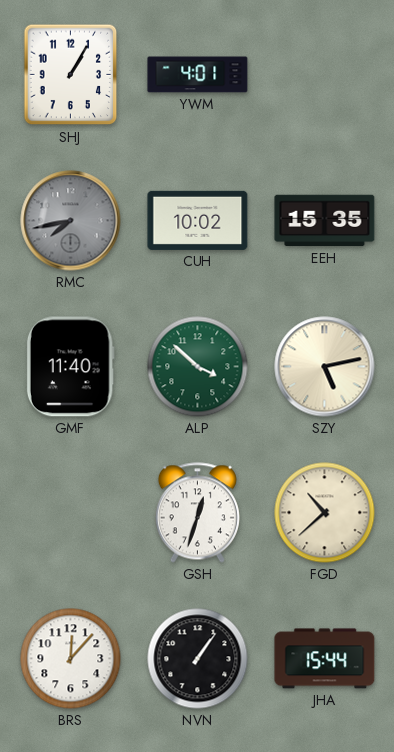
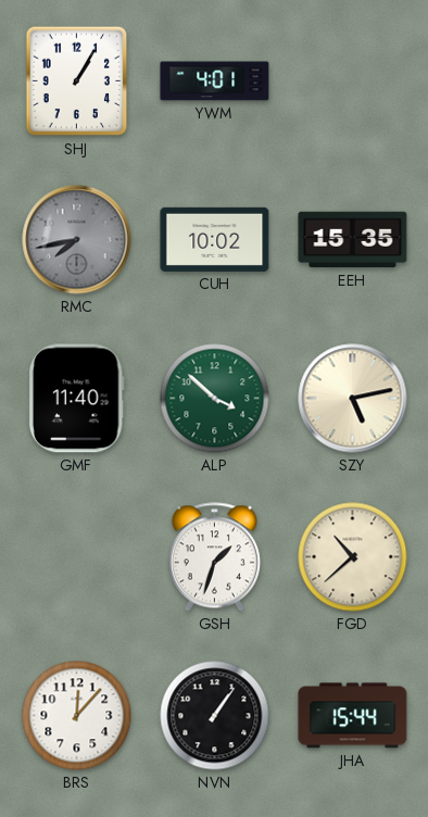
GSH: 12:33 -> 1:33
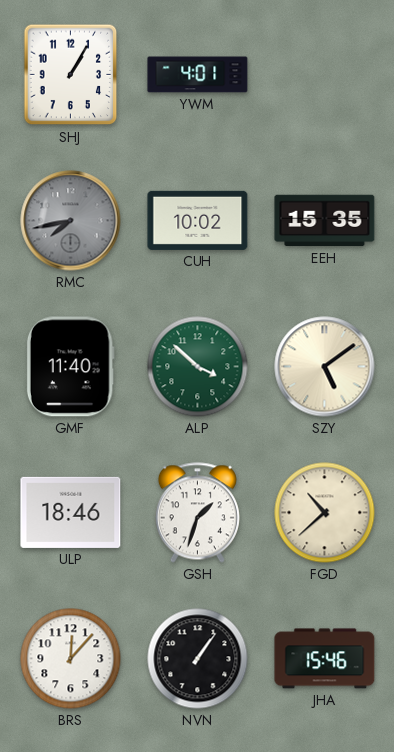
SZY: 5:13 -> 5:09
ULP: none -> 18:46
JHA: 15:44 -> 15:46
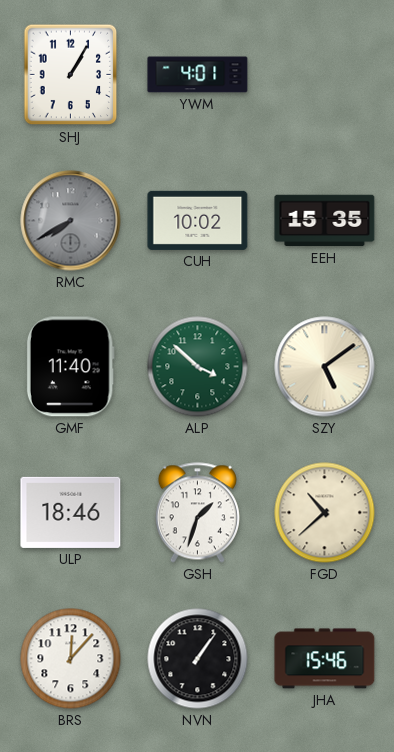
RMC: 7:43 -> 7:40
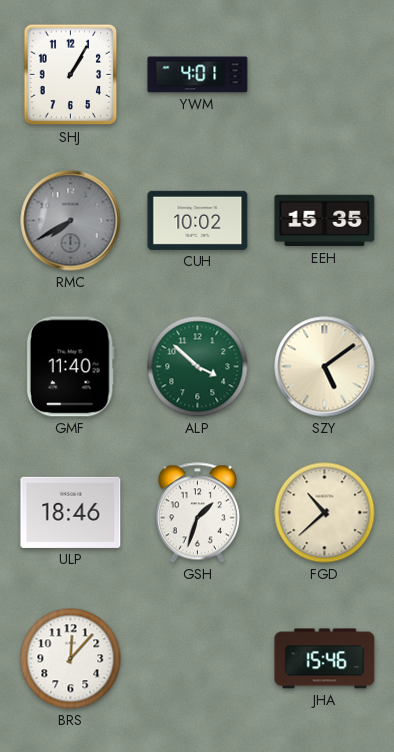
NVN: 1:06 -> none
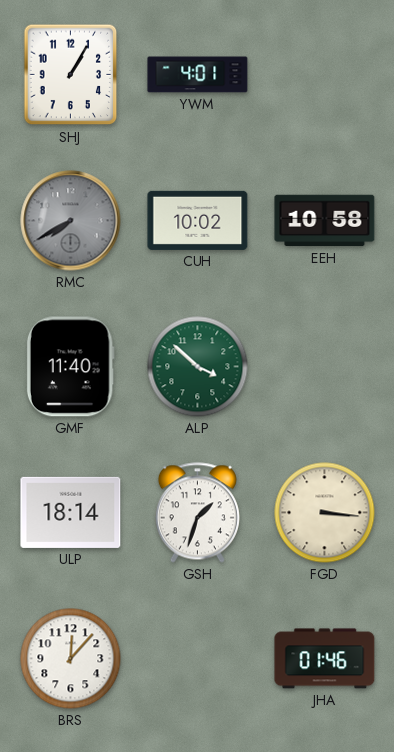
EEH: 15:35 -> 10:58
SZY: 5:09 -> none
ULP: 18:46 -> 18:14
FGD: 10:38 -> 3:16
JHA: 15:46 -> 01:46
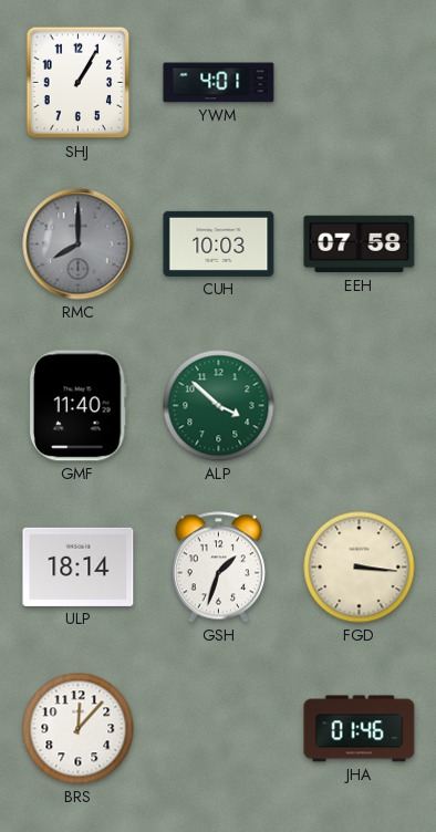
RMC: 7:40 -> 8:00
CUH: 10:02 -> 10:03
EEH: 10:58 -> 07:58
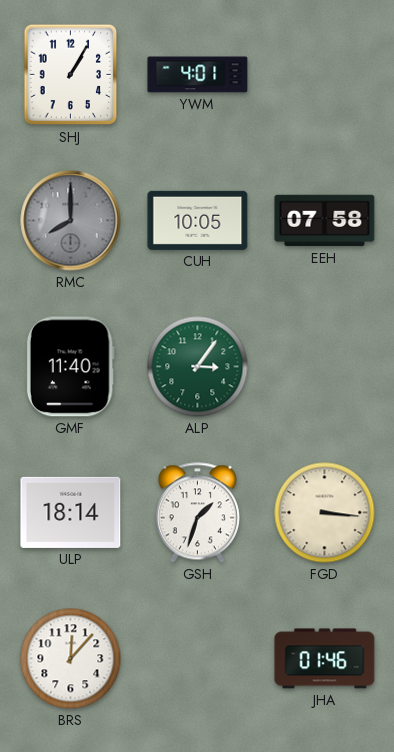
CUH: 10:03 -> 10:05
ALP: 3:52 -> 3:06
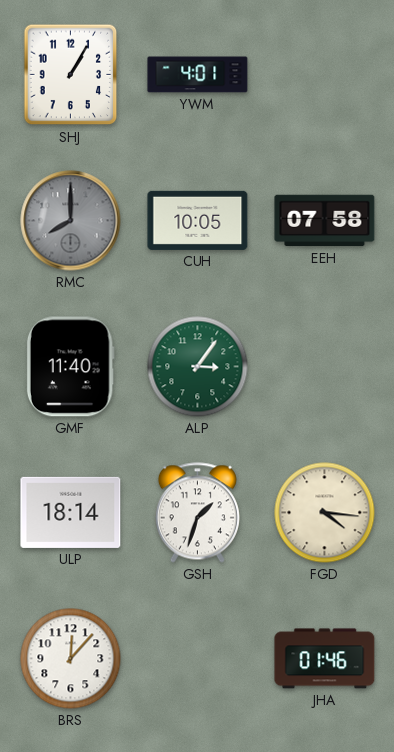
FGD: 3:16 -> 4:16
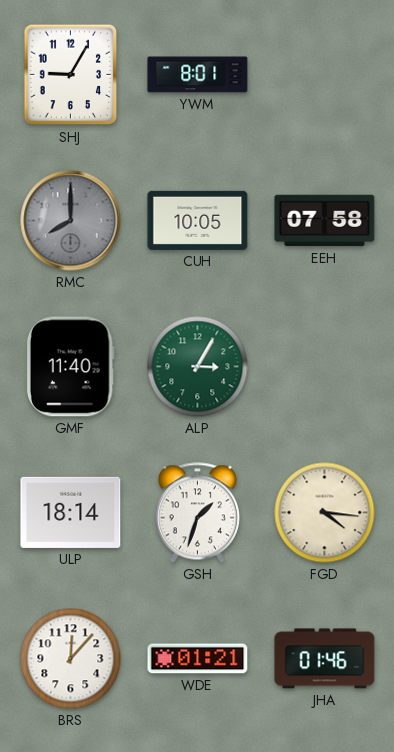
SHJ: 1:05 -> 9:05
YWM: 4:01 -> 8:01
ALP: 3:06 -> 3:05
WDE: none -> 01:21
